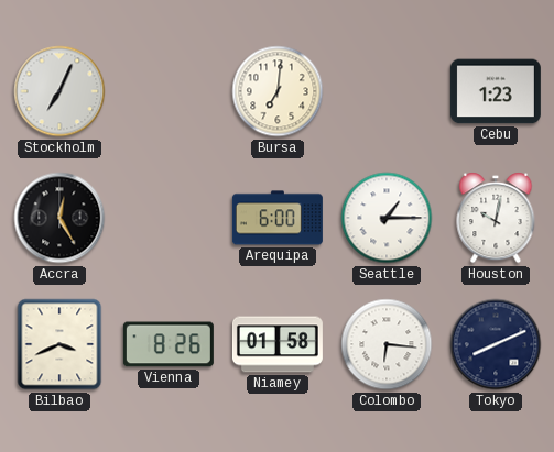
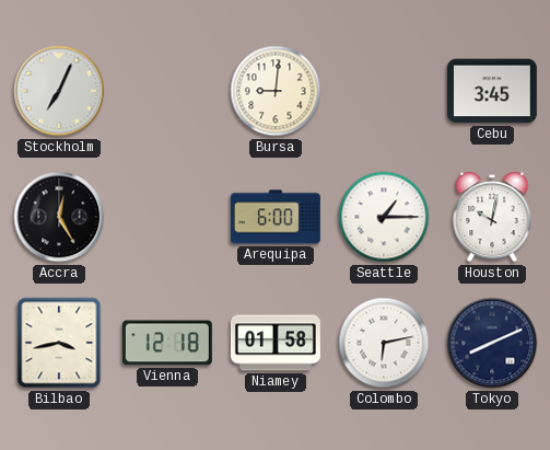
Bursa: 7:01 -> 9:01
Cebu: 1:23 -> 3:45
Bilbao: 3:41 -> 3:43
Vienna: 8:26 -> 12:18
Colombo: 6:16 -> 6:13
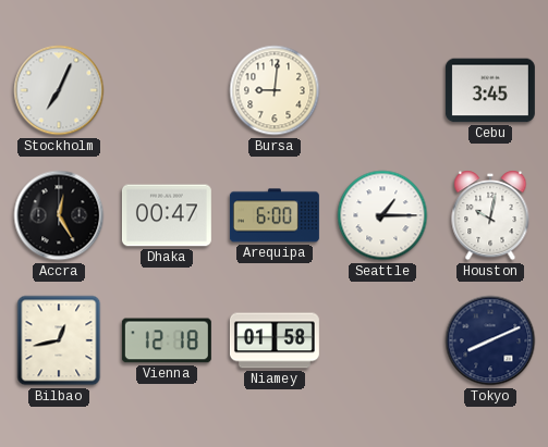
Dhaka: none -> 00:47
Bilbao: 3:43 -> 12:43
Colombo: 6:13 -> none
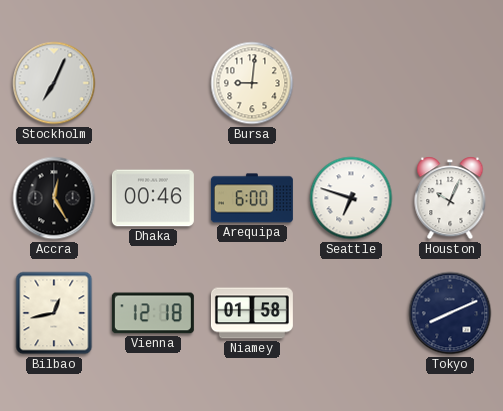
Cebu: 3:45 -> none
Dhaka: 00:47 -> 00:46
Seattle: 1:15 -> 6:48
Houston: 10:02 -> 10:04
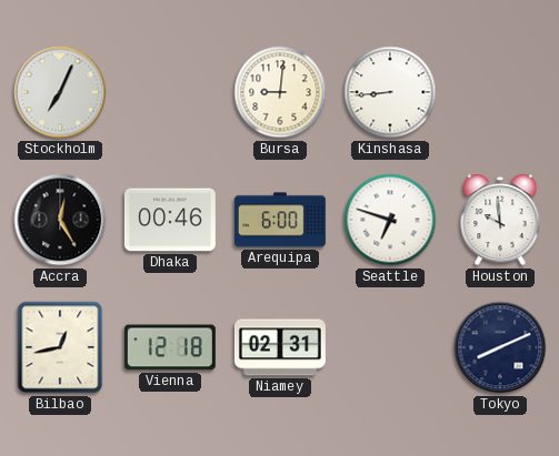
Kinshasa: none -> 8:44
Houston: 10:04 -> 9:59
Niamey: 01:58 -> 02:31
